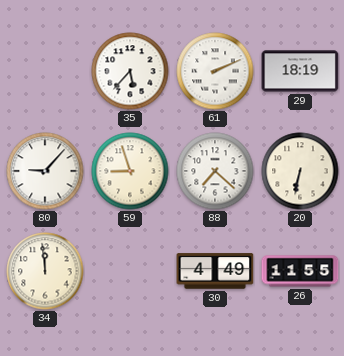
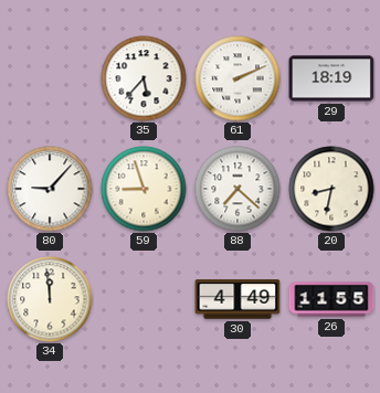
20: 6:32 -> 8:32
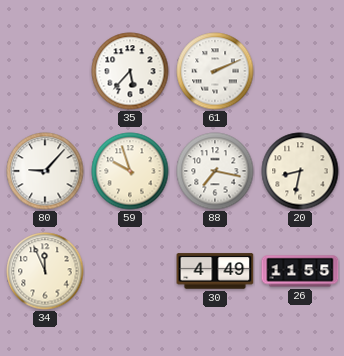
29: 18:19 -> none
59: 8:57 -> 9:57
88: 7:22 -> 7:17
34: 11:59 -> 11:56
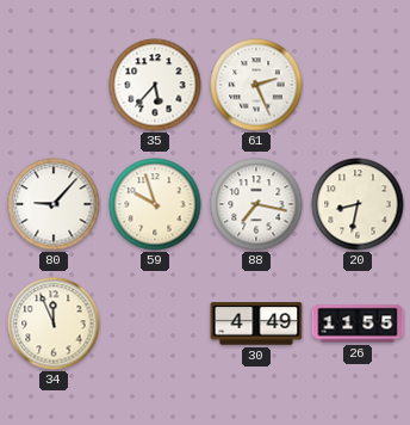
61: 2:11 -> 2:26
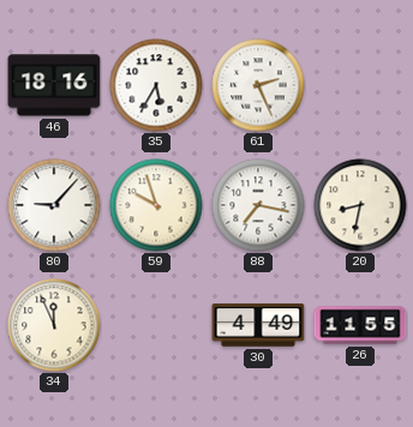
46: none -> 18:16
35: 5:37 -> 5:35
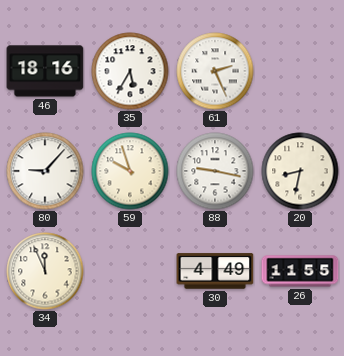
88: 7:17 -> 9:17
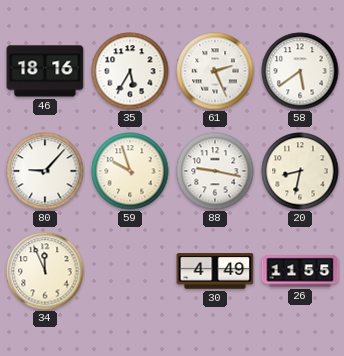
58: none -> 5:39
